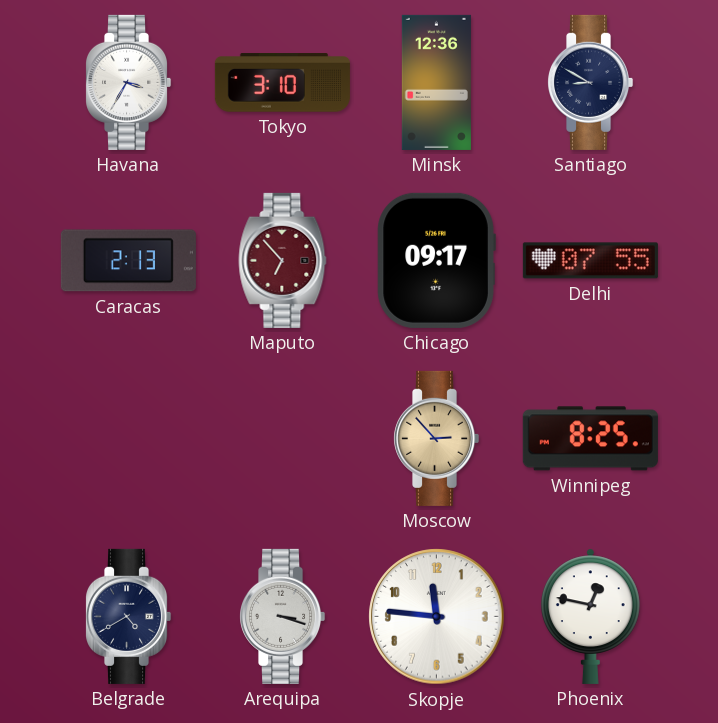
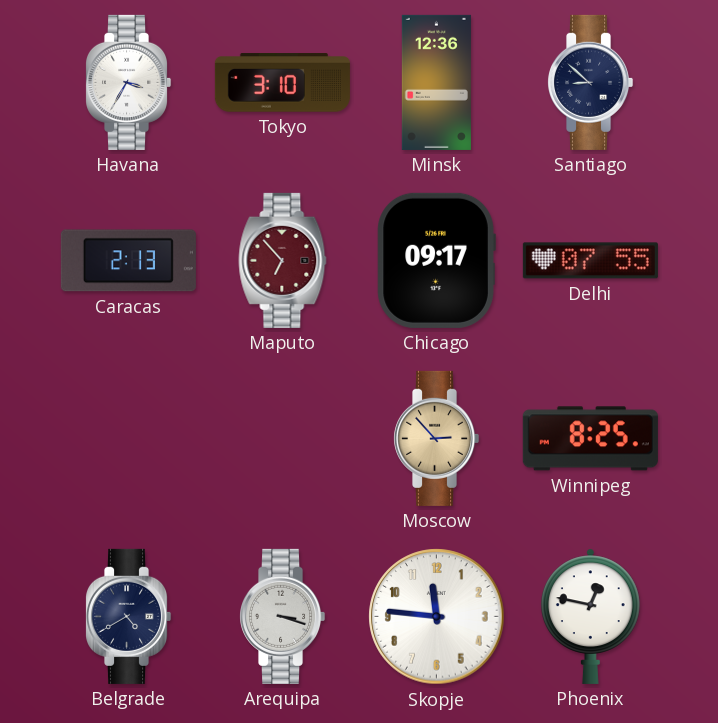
Santiago: 8:50 -> 8:52
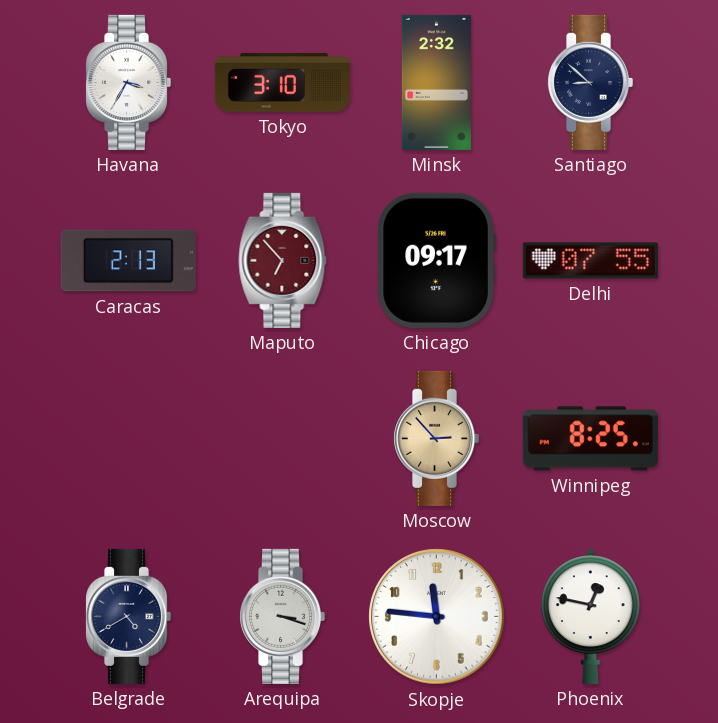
Minsk: 12:36 -> 2:32
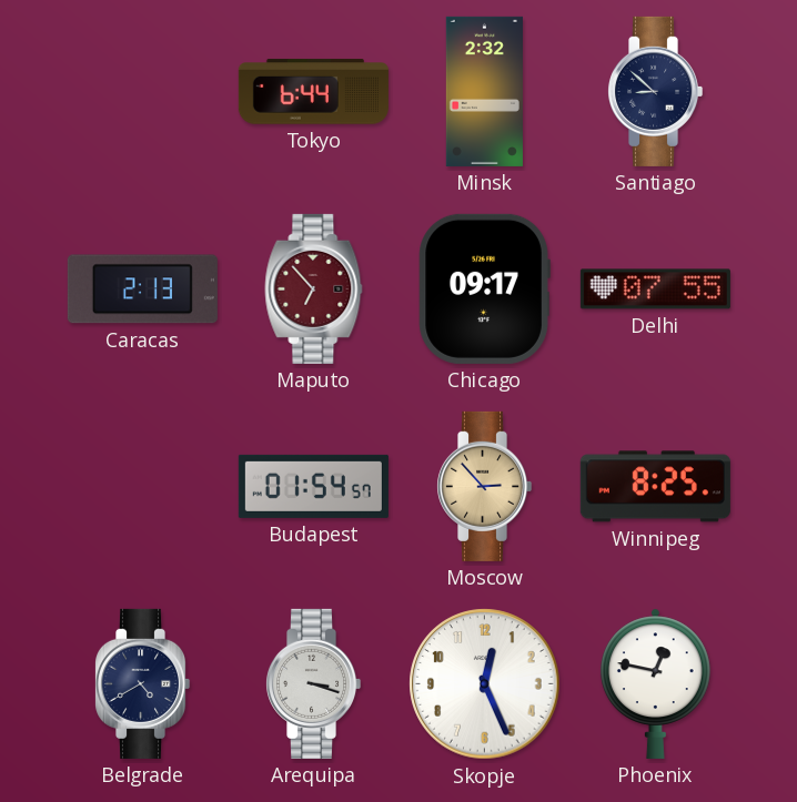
Havana: 3:35 -> none
Tokyo: 3:10 -> 6:44
Budapest: none -> 01:54
Skopje: 11:46 -> 12:26
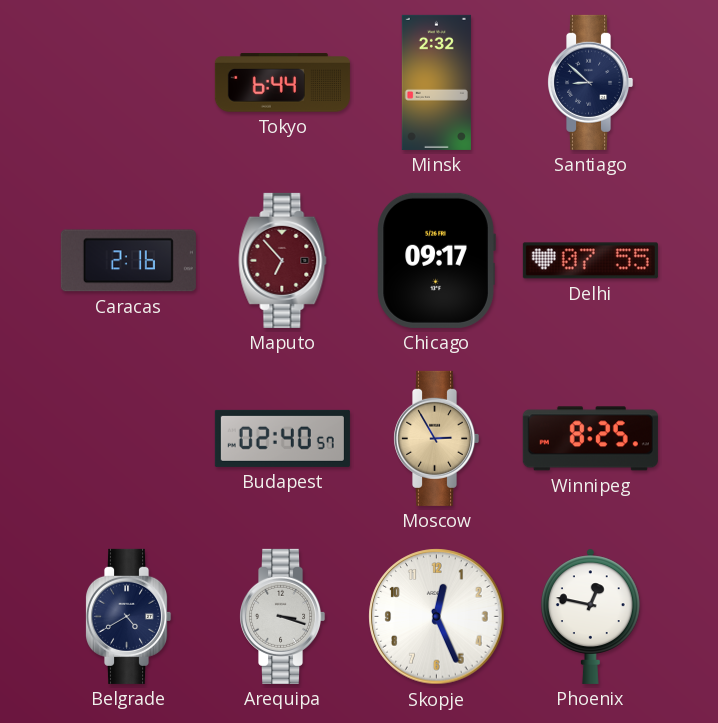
Caracas: 2:13 -> 2:16
Budapest: 01:54 -> 02:40
Moscow: 2:53 -> 2:55
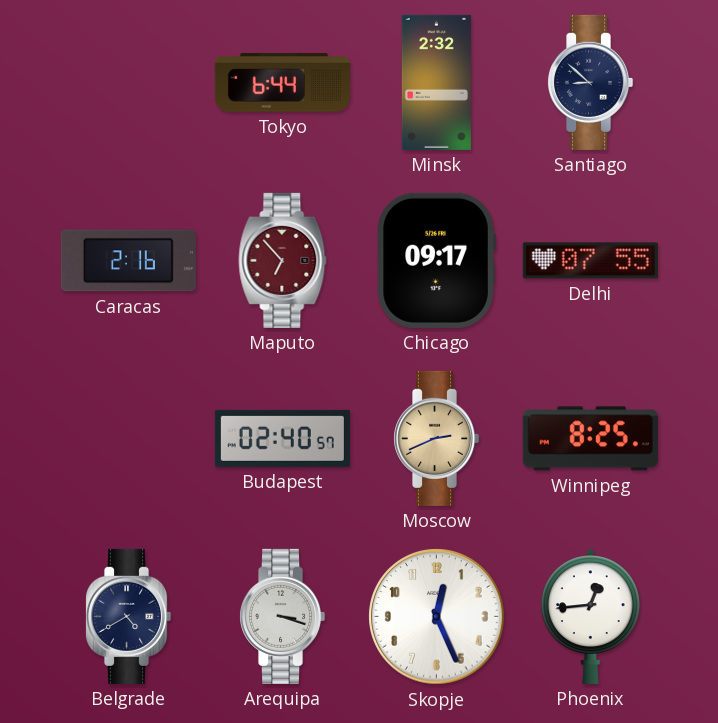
Moscow: 2:55 -> 2:41
Phoenix: 12:47 -> 12:44
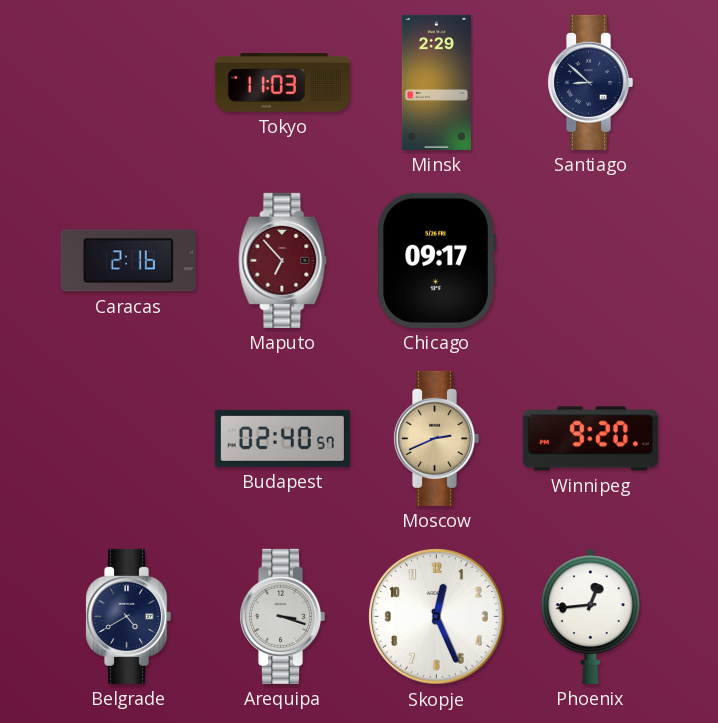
Tokyo: 6:44 -> 11:03
Minsk: 2:32 -> 2:29
Delhi: 07:55 -> none
Winnipeg: 8:25 -> 9:20
